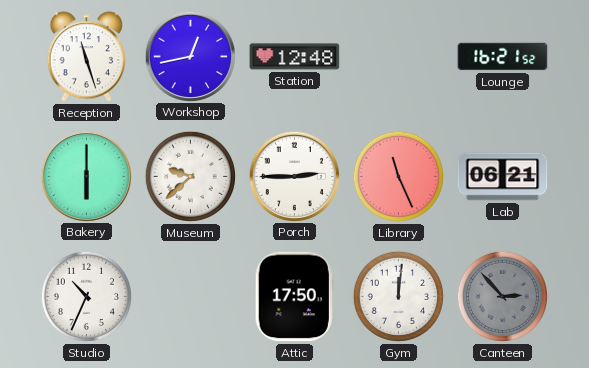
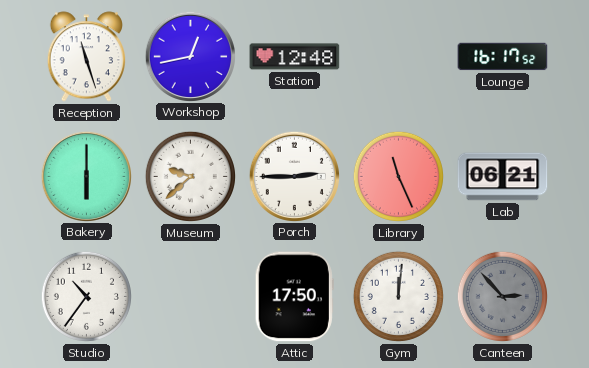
Lounge: 16:21 -> 16:17
Studio: 10:34 -> 10:36
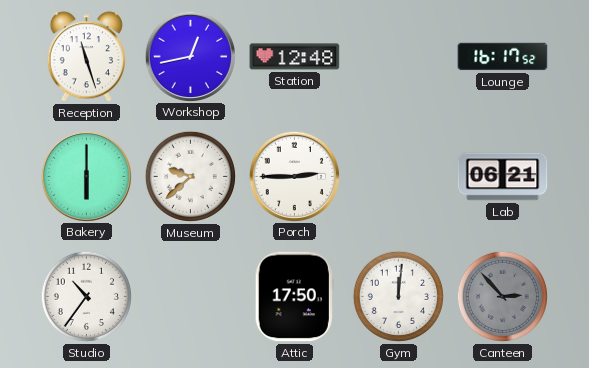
Library: 11:26 -> none
